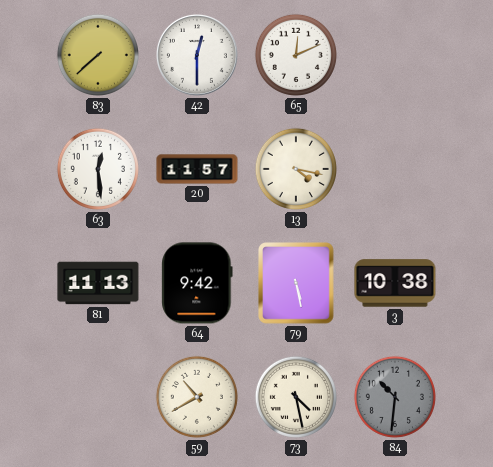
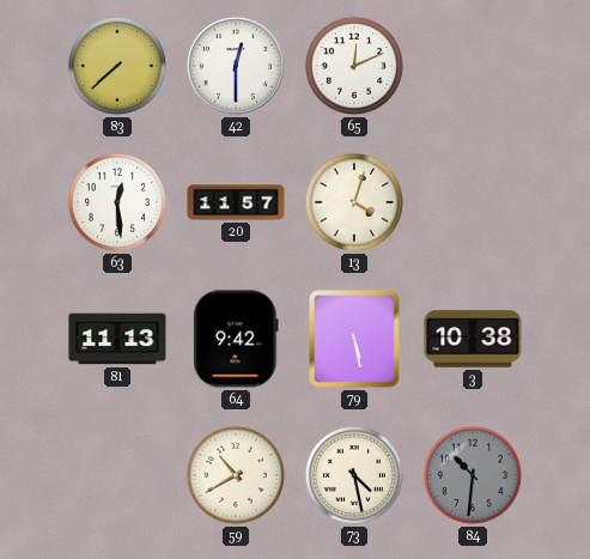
13: 4:17 -> 4:03
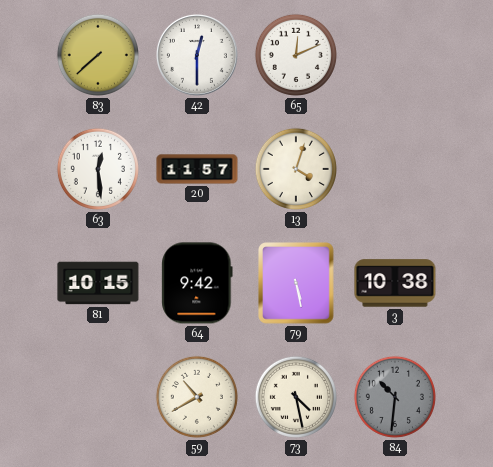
81: 11:13 -> 10:15
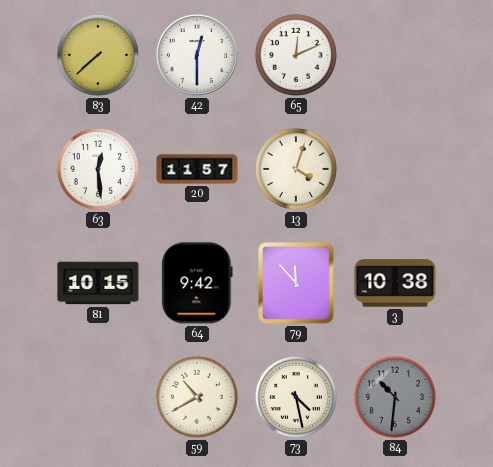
79: 5:28 -> 11:53
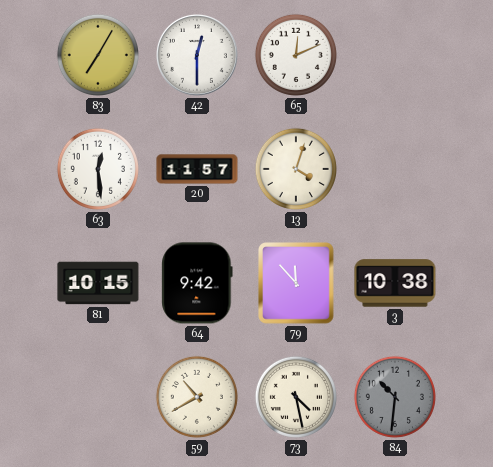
83: 7:38 -> 7:05
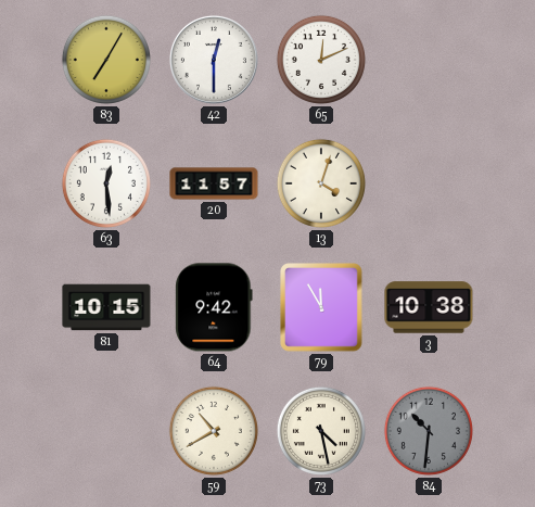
79: 11:53 -> 11:55
